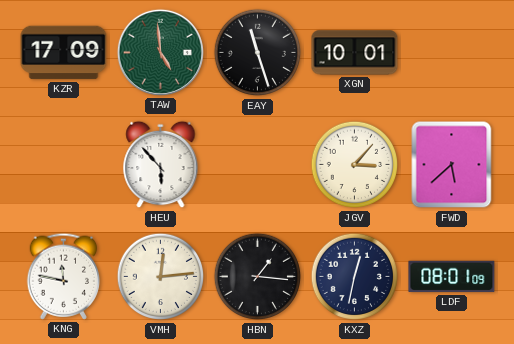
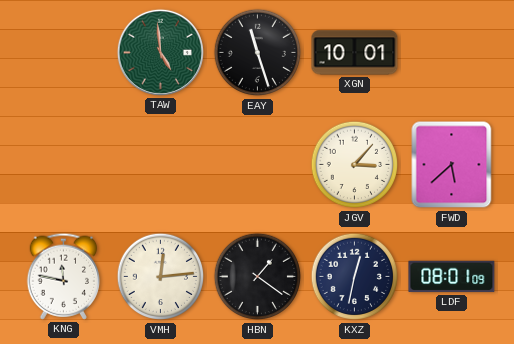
KZR: 17:09 -> none
HEU: 5:53 -> none
HBN: 1:16 -> 1:21
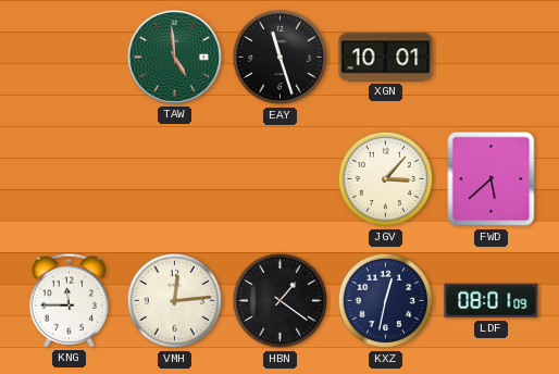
KNG: 11:47 -> 11:45
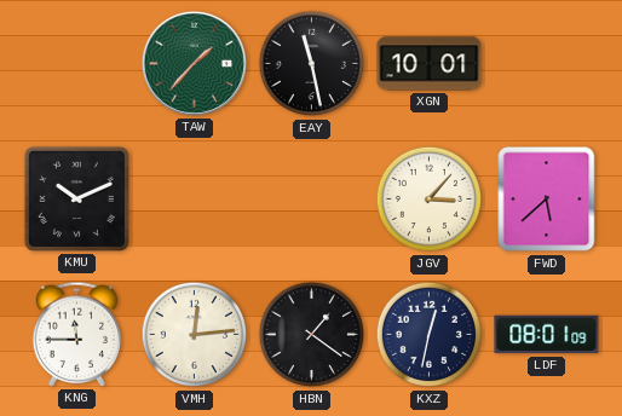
TAW: 4:59 -> 1:37
EAY: 11:27 -> 11:28
KMU: none -> 10:11
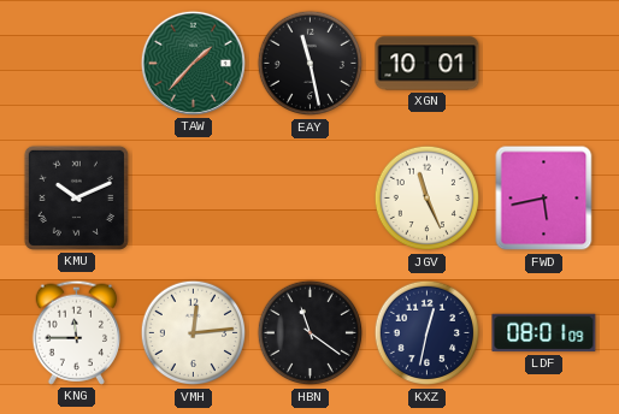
JGV: 3:07 -> 11:26
FWD: 5:38 -> 5:43
HBN: 1:21 -> 11:21
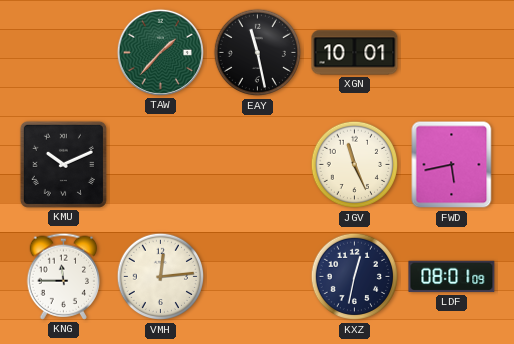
HBN: 11:21 -> none
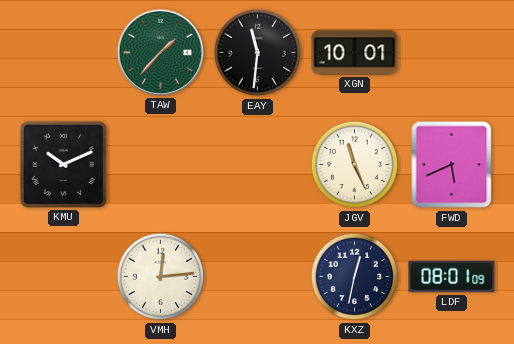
EAY: 11:28 -> 11:31
FWD: 5:43 -> 5:41
KNG: 11:45 -> none
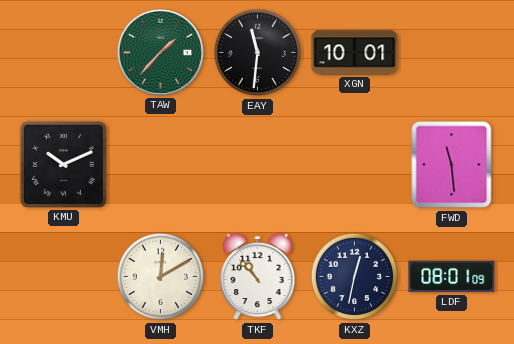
JGV: 11:26 -> none
FWD: 5:41 -> 11:29
VMH: 12:14 -> 12:10
TKF: none -> 10:53
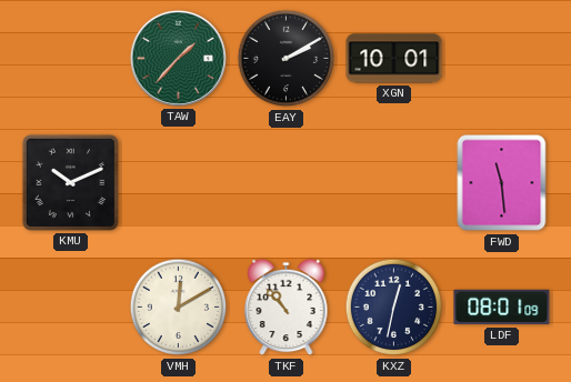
EAY: 11:31 -> 2:10
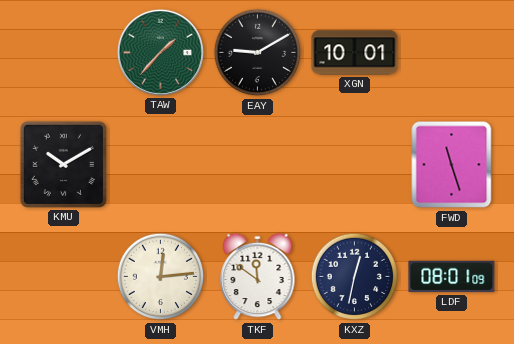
EAY: 2:10 -> 9:10
KMU: 10:11 -> 10:10
FWD: 11:29 -> 11:27
VMH: 12:10 -> 12:14
TKF: 10:53 -> 11:51
